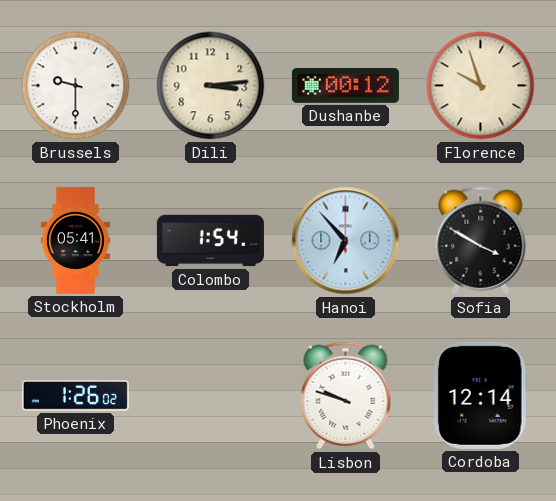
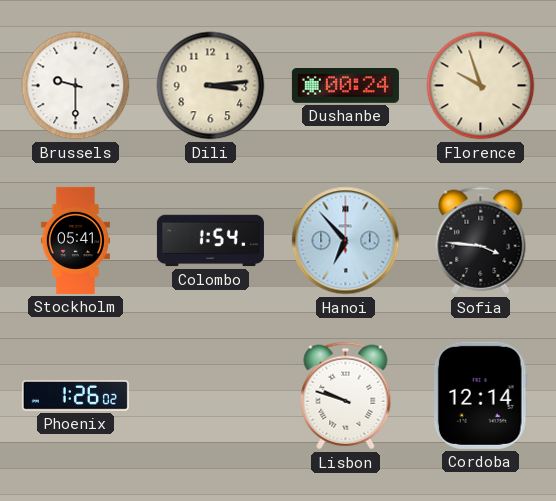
Dushanbe: 00:12 -> 00:24
Sofia: 3:50 -> 3:46
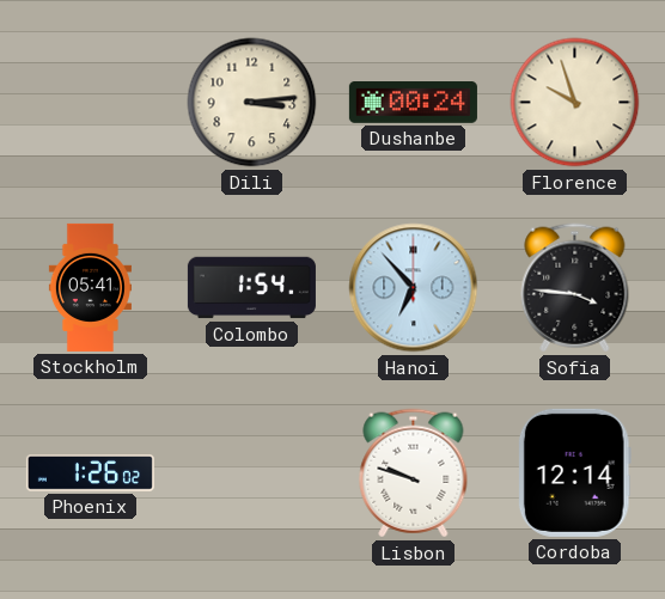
Brussels: 9:30 -> none
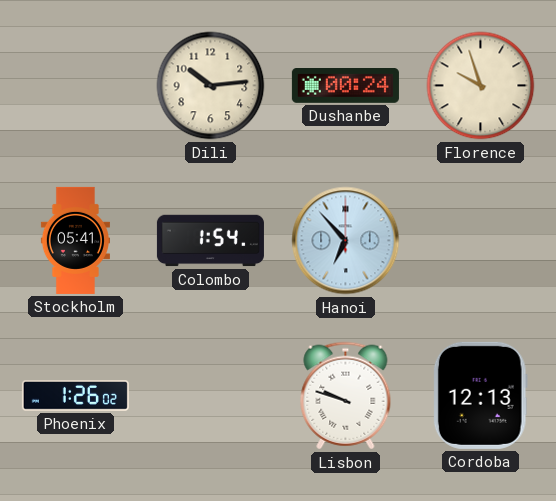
Dili: 3:14 -> 10:14
Sofia: 3:46 -> none
Cordoba: 12:14 -> 12:13
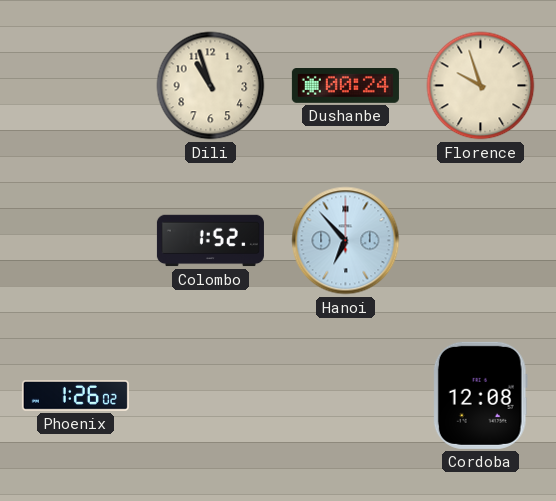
Dili: 10:14 -> 10:57
Stockholm: 05:41 -> none
Colombo: 1:54 -> 1:52
Lisbon: 9:48 -> none
Cordoba: 12:13 -> 12:08
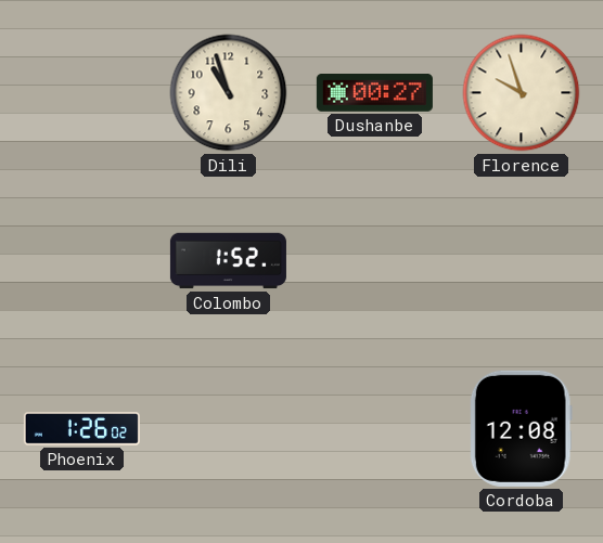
Dushanbe: 00:24 -> 00:27
Hanoi: 6:53 -> none
